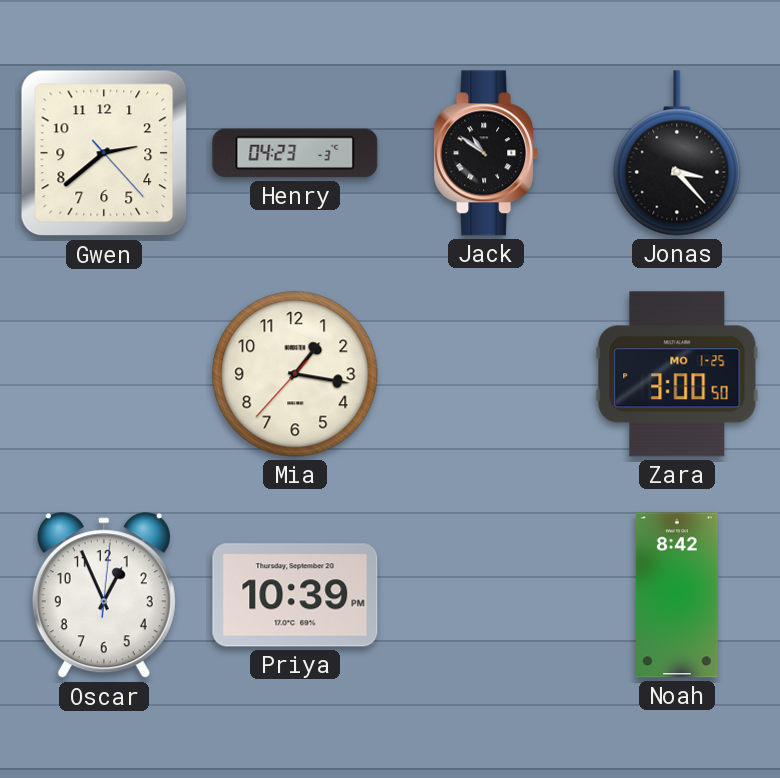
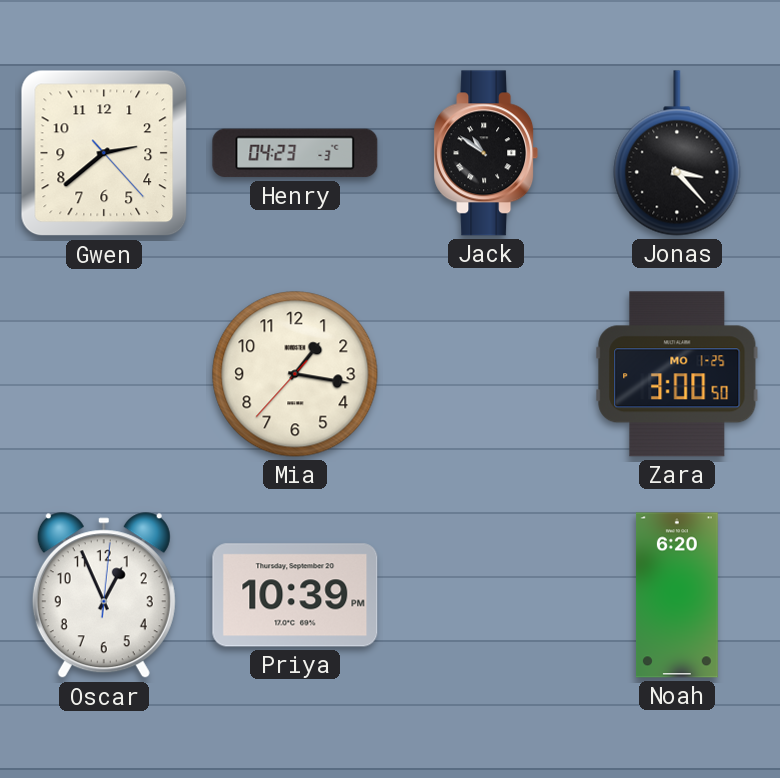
Noah: 8:42 -> 6:20
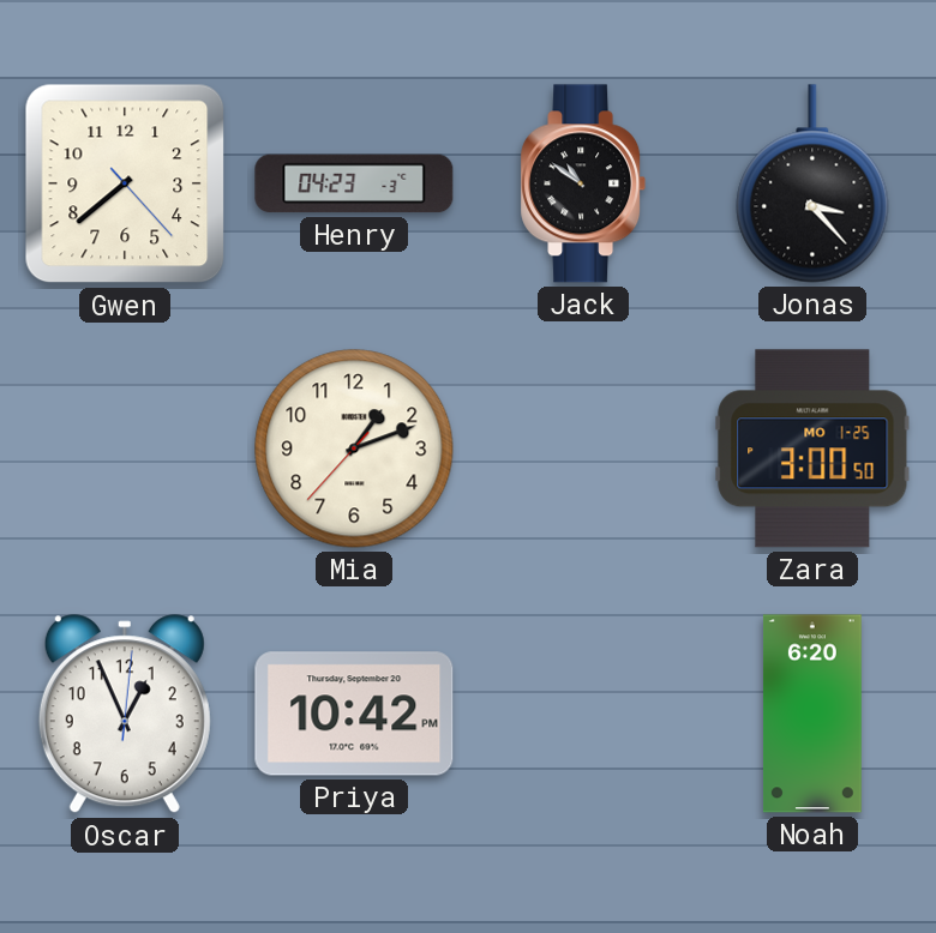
Gwen: 2:38 -> 7:38
Mia: 1:16 -> 1:11
Priya: 10:39 -> 10:42
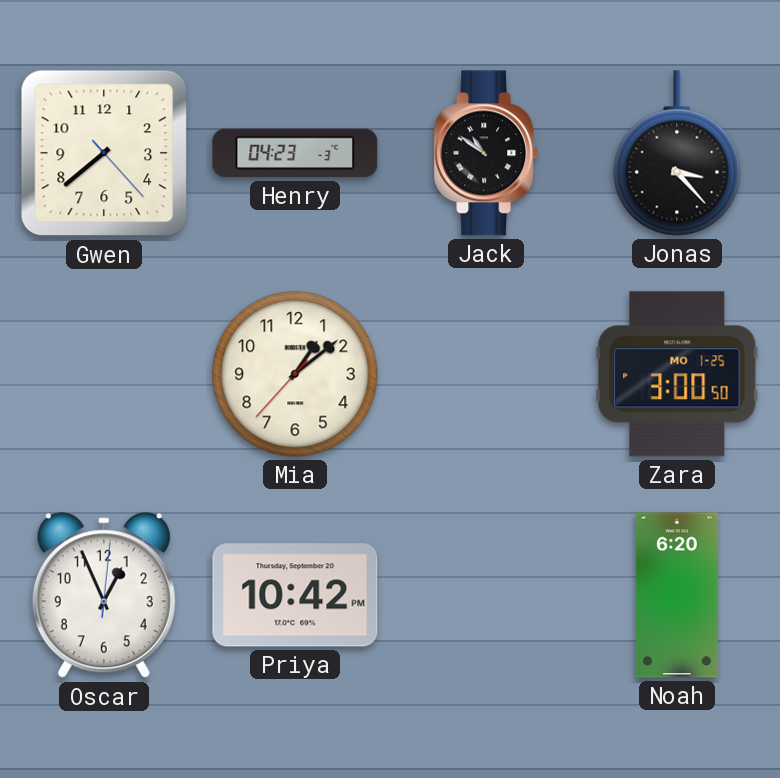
Mia: 1:11 -> 1:08
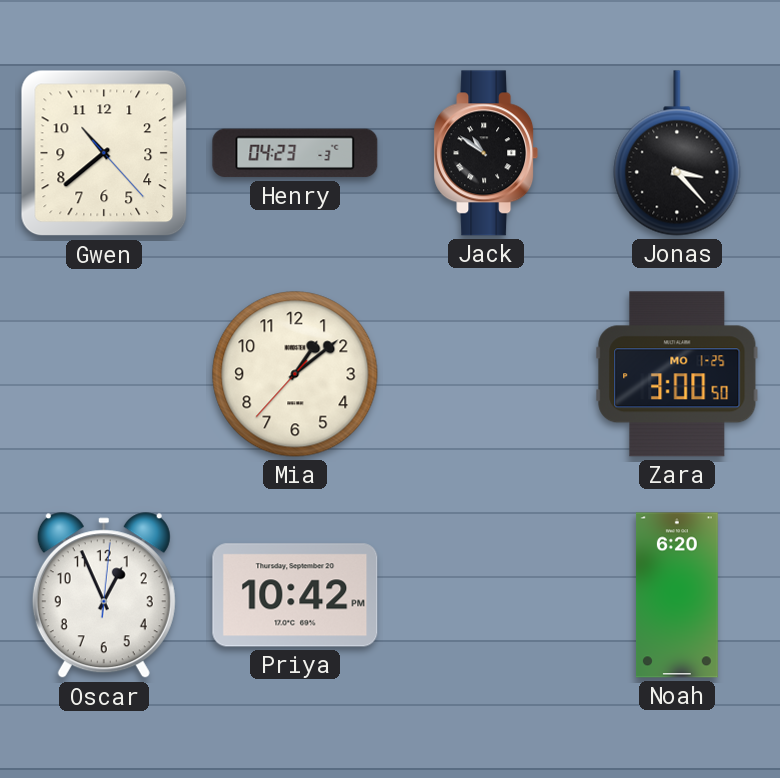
Gwen: 7:38 -> 10:38
